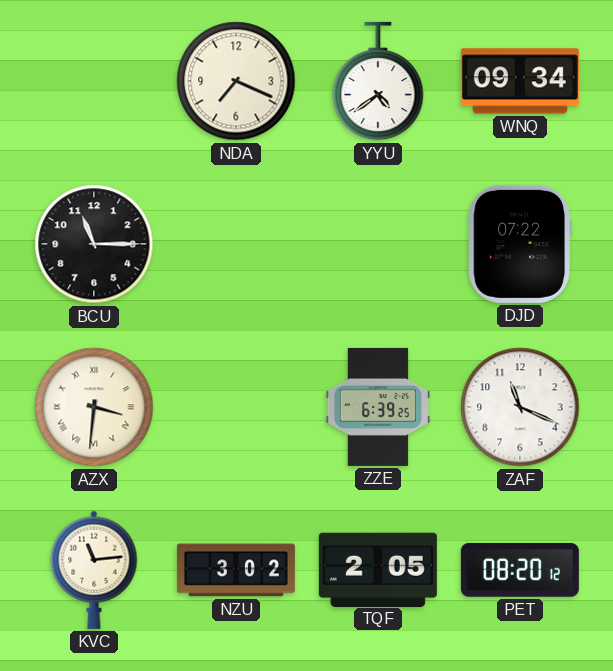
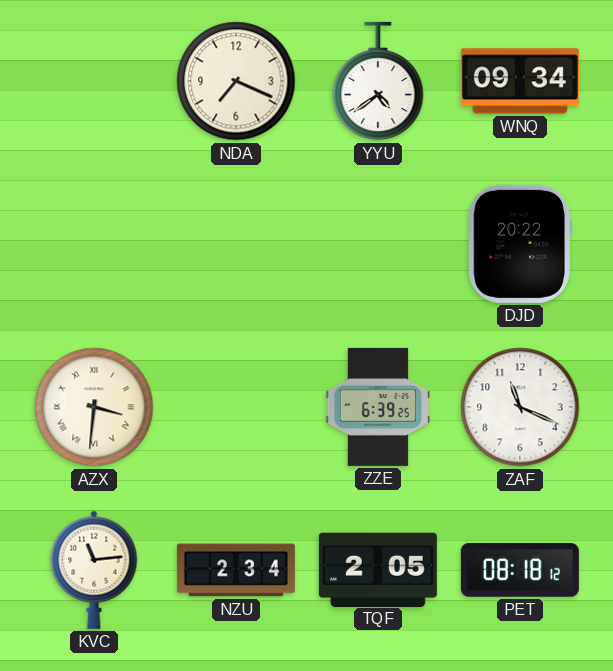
BCU: 11:15 -> none
DJD: 07:22 -> 20:22
NZU: 3:02 -> 2:34
PET: 08:20 -> 08:18
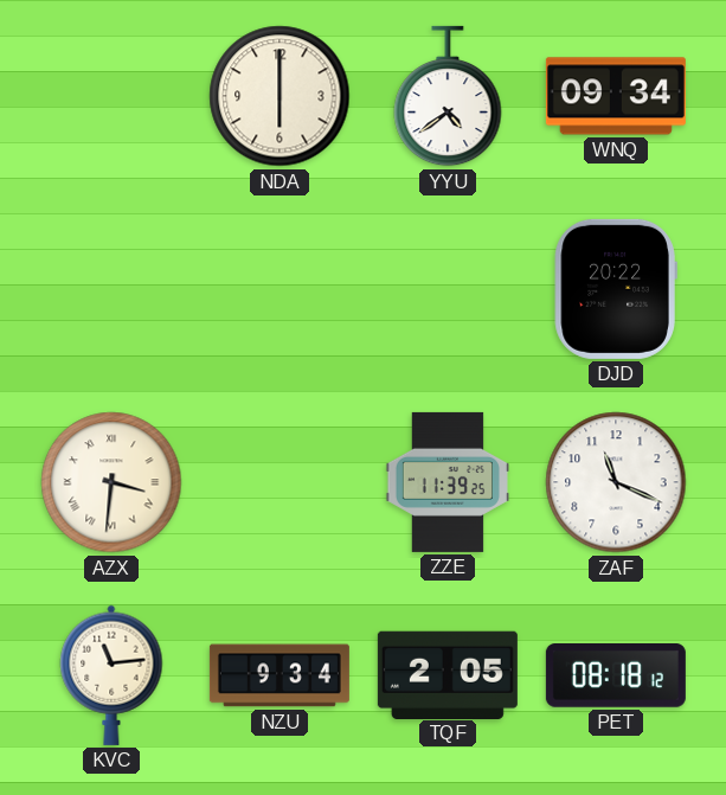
NDA: 7:19 -> 6:00
ZZE: 6:39 -> 11:39
NZU: 2:34 -> 9:34
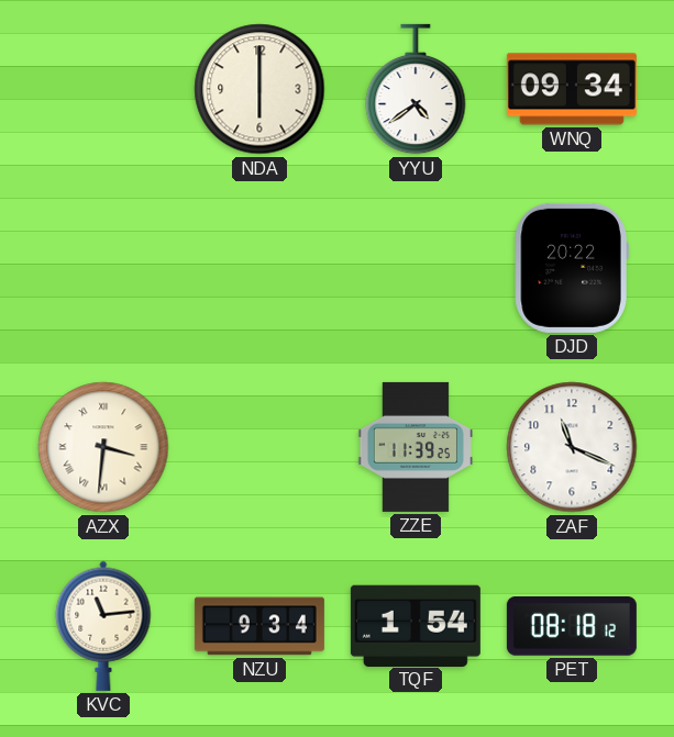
TQF: 2:05 -> 1:54
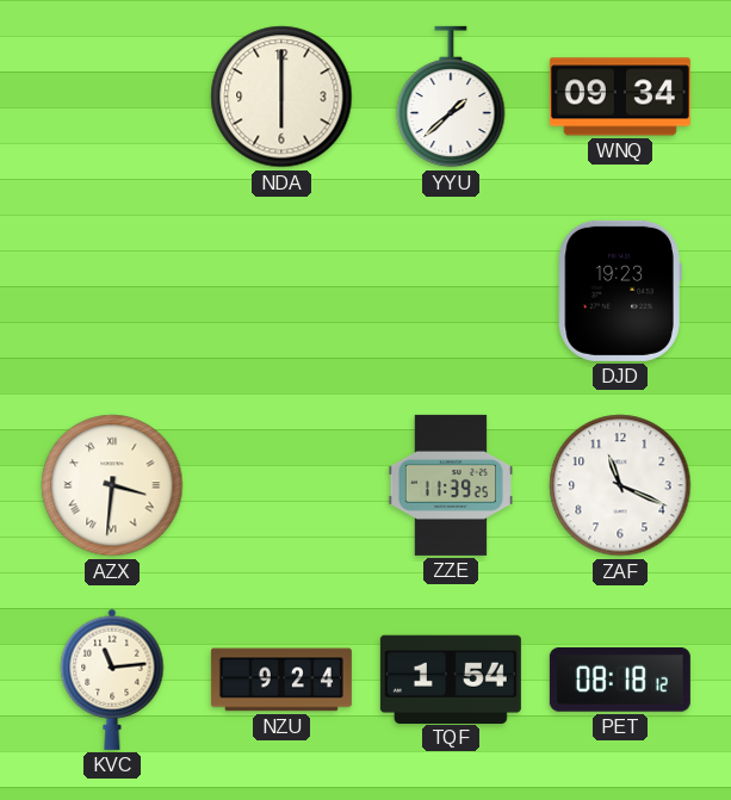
YYU: 4:39 -> 1:38
DJD: 20:22 -> 19:23
NZU: 9:34 -> 9:24
